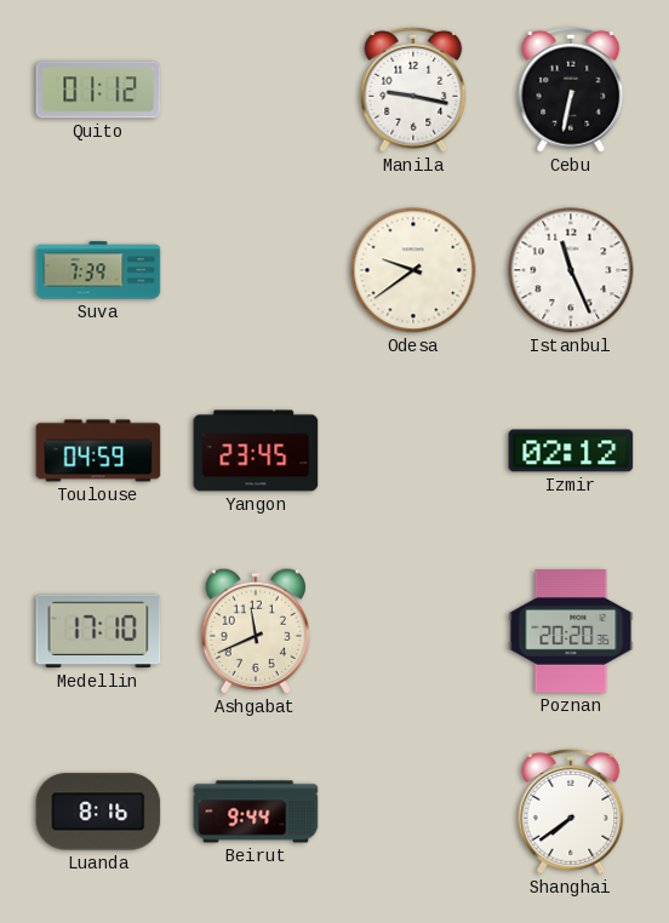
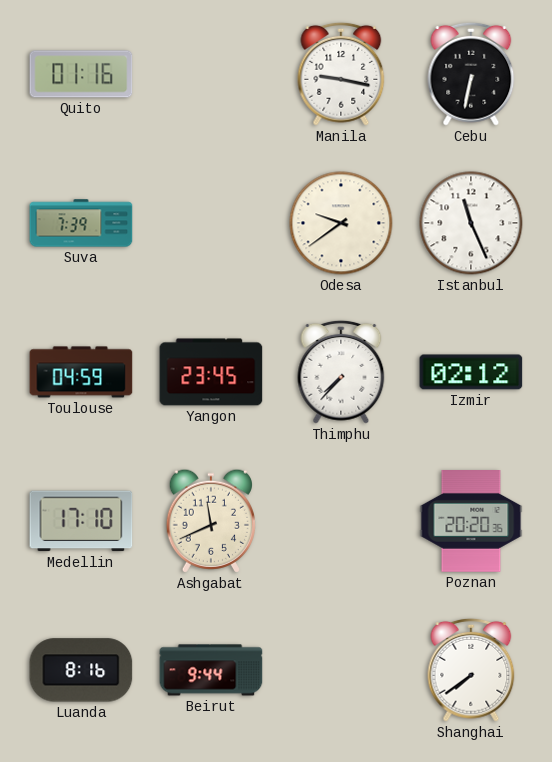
Quito: 01:12 -> 01:16
Thimphu: none -> 7:37
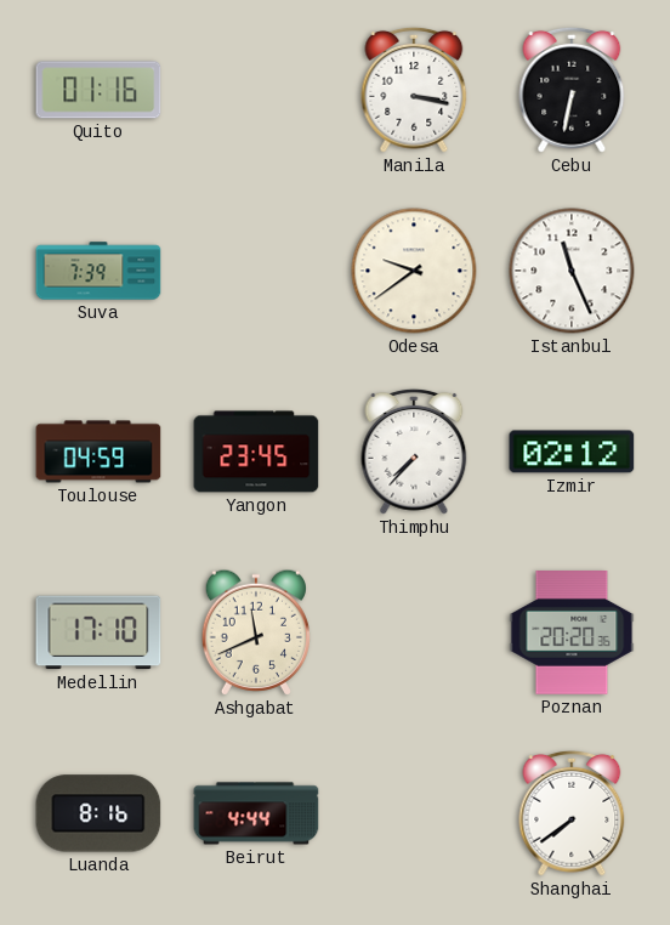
Manila: 9:17 -> 3:17
Beirut: 9:44 -> 4:44
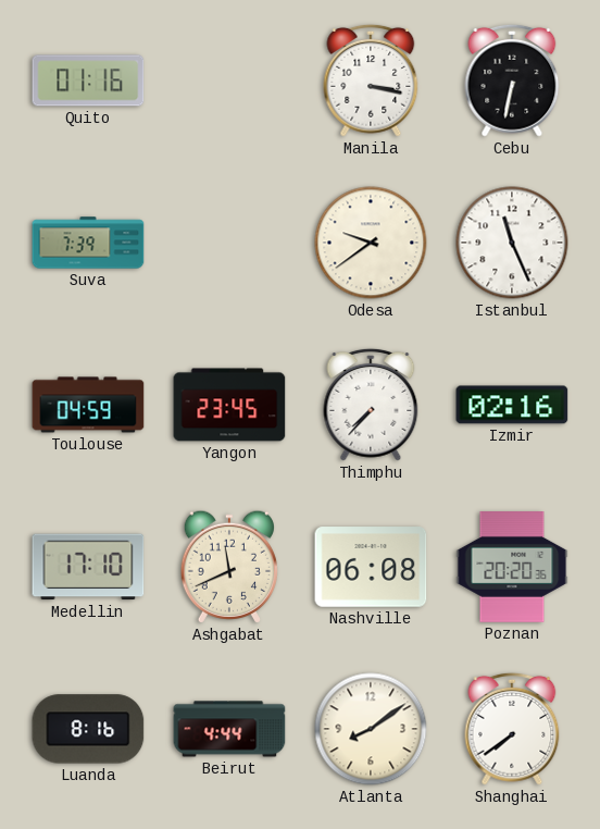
Izmir: 02:12 -> 02:16
Nashville: none -> 06:08
Atlanta: none -> 8:09
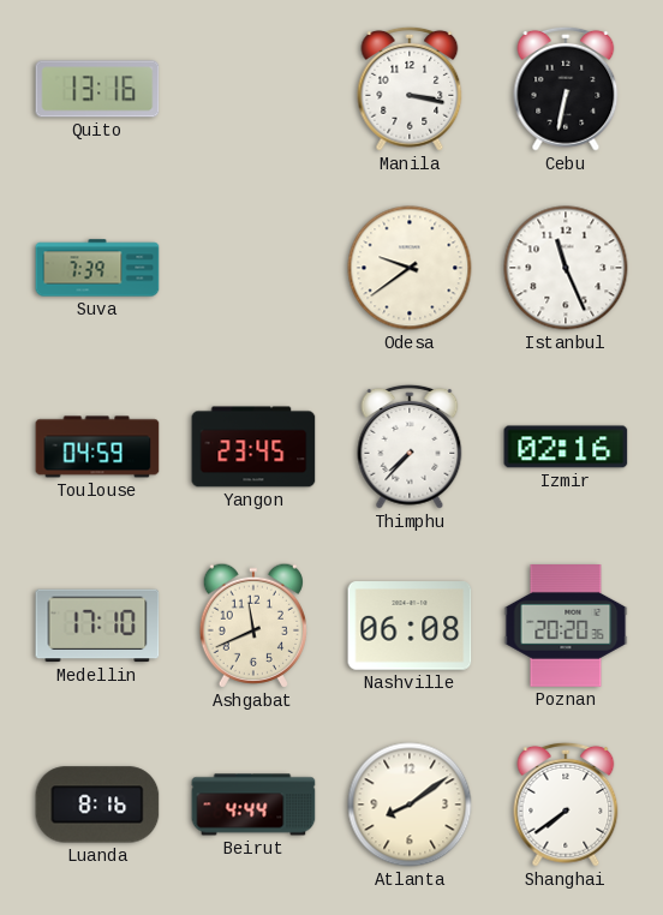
Quito: 01:16 -> 13:16
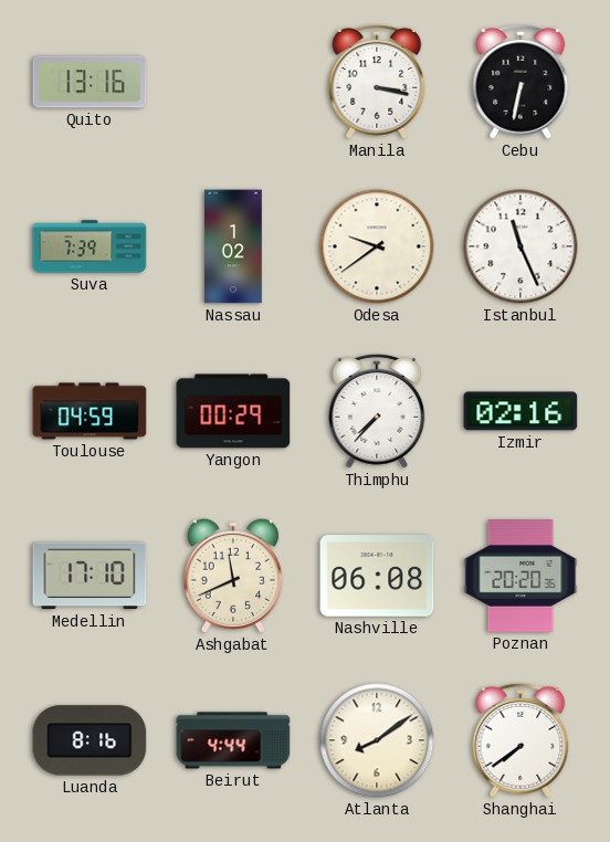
Nassau: none -> 1:02
Yangon: 23:45 -> 00:29
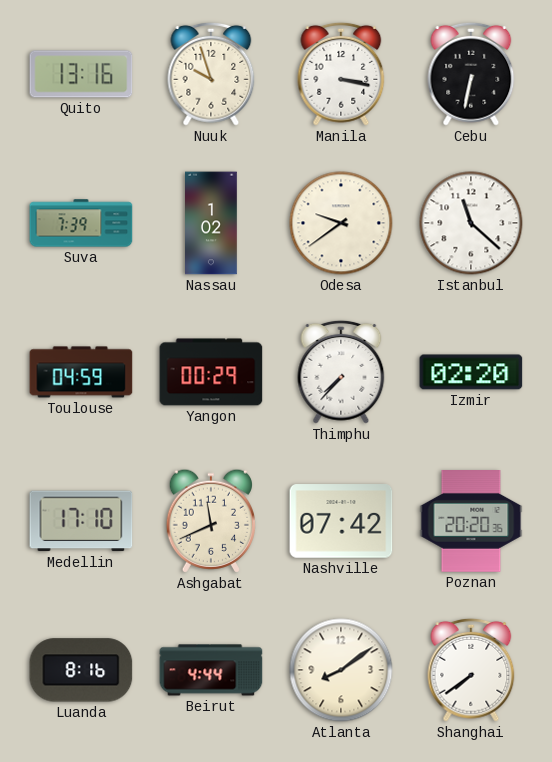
Nuuk: none -> 9:57
Istanbul: 11:26 -> 11:22
Izmir: 02:16 -> 02:20
Nashville: 06:08 -> 07:42
